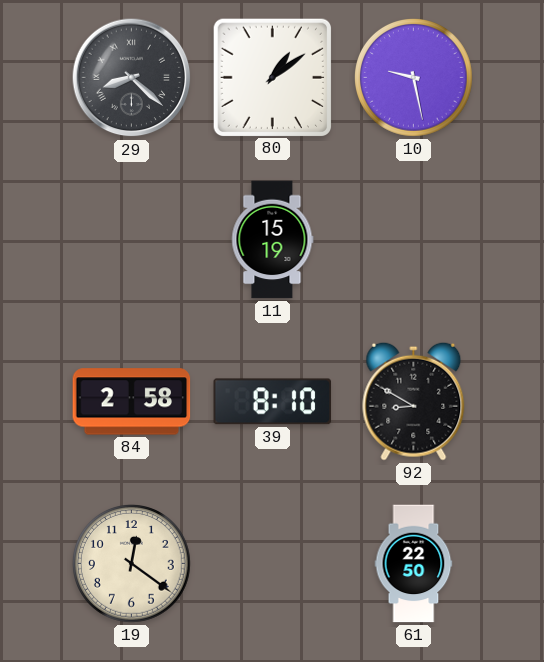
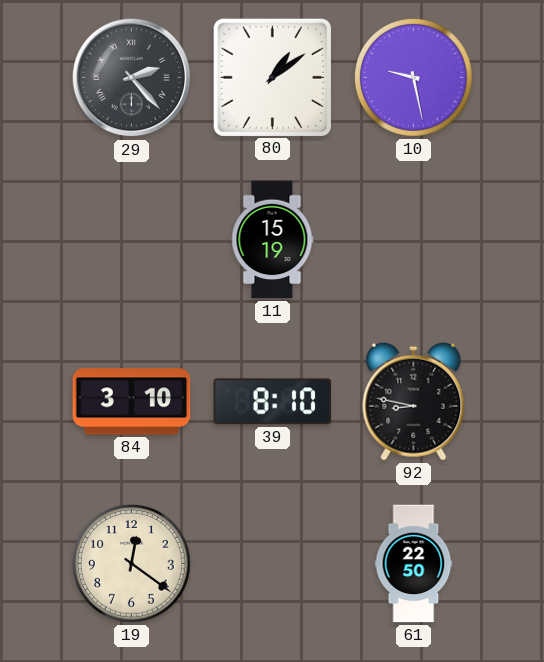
29: 8:22 -> 2:23
84: 2:58 -> 3:10
92: 8:50 -> 8:47
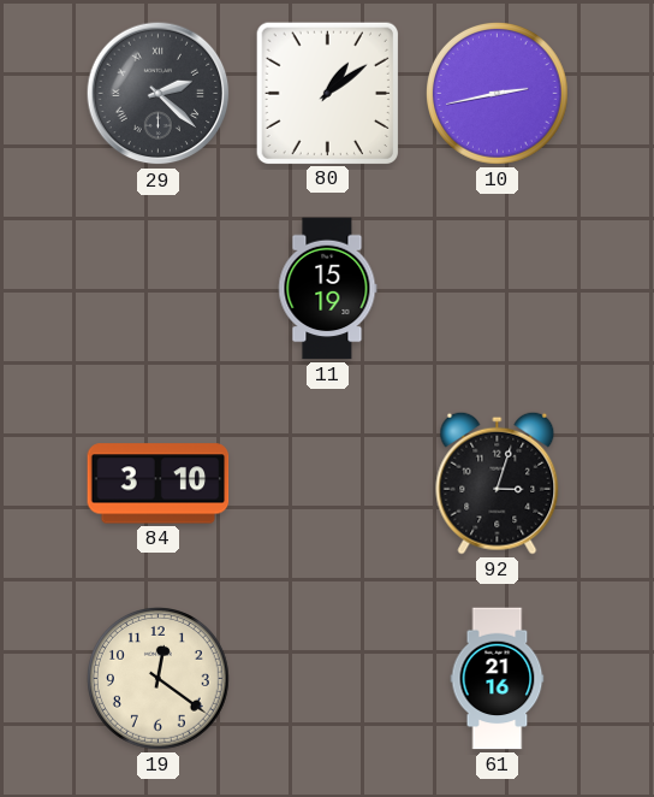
29: 2:23 -> 2:22
10: 9:28 -> 2:43
39: 8:10 -> none
92: 8:47 -> 3:03
61: 22:50 -> 21:16
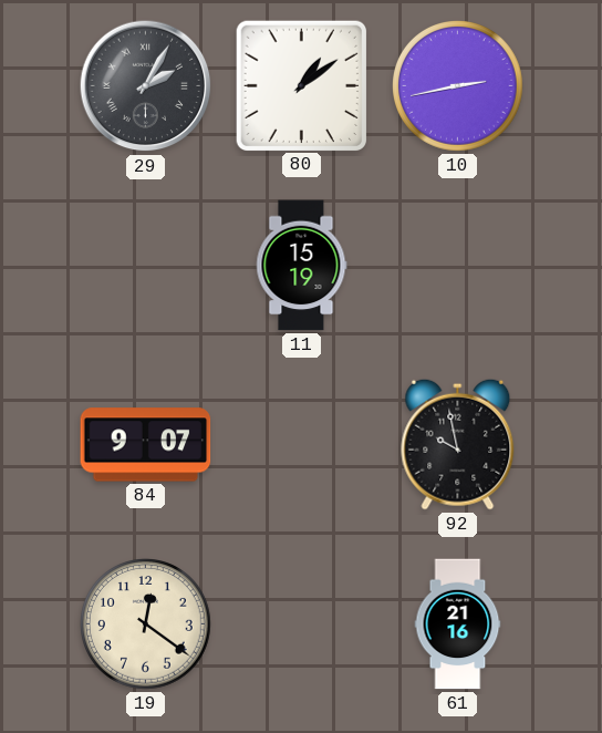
29: 2:22 -> 2:05
84: 3:10 -> 9:07
92: 3:03 -> 9:58
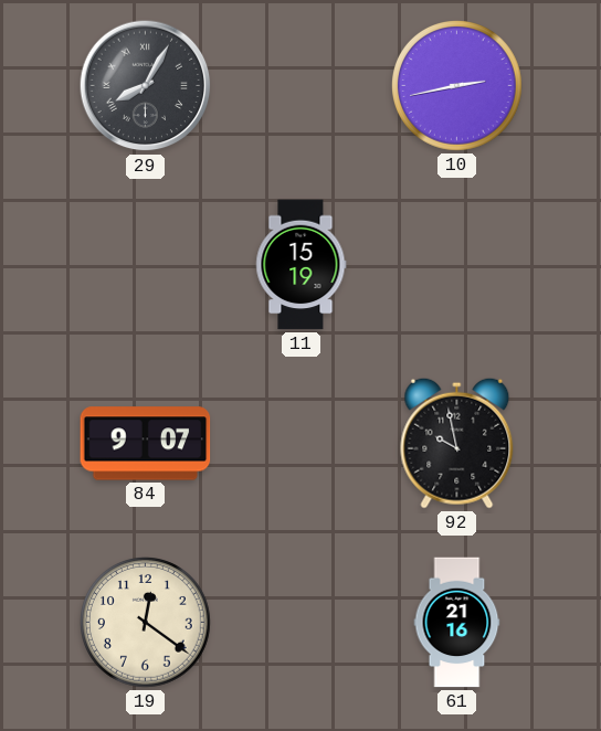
29: 2:05 -> 8:05
80: 1:09 -> none
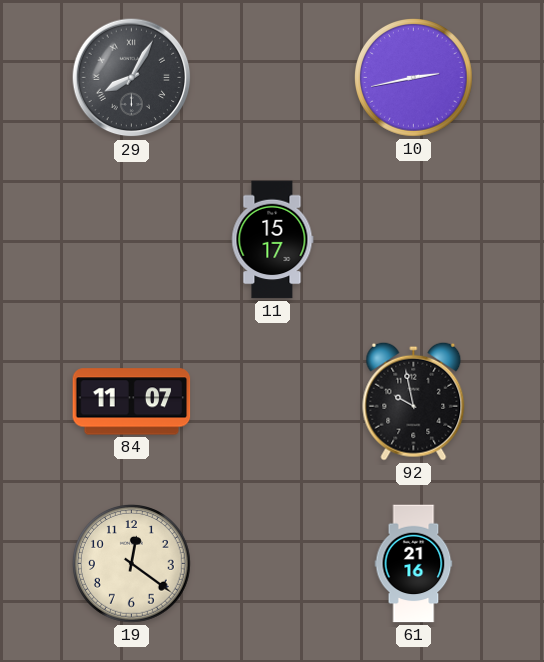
11: 15:19 -> 15:17
84: 9:07 -> 11:07
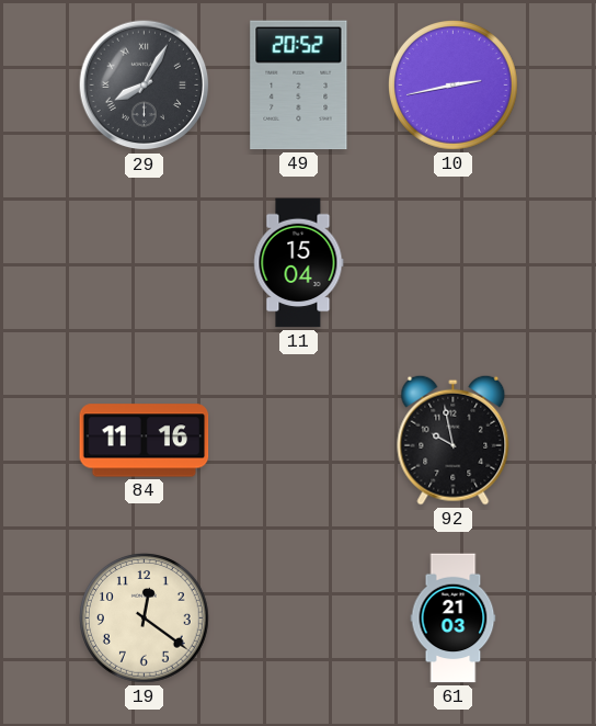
49: none -> 20:52
11: 15:17 -> 15:04
84: 11:07 -> 11:16
61: 21:16 -> 21:03
